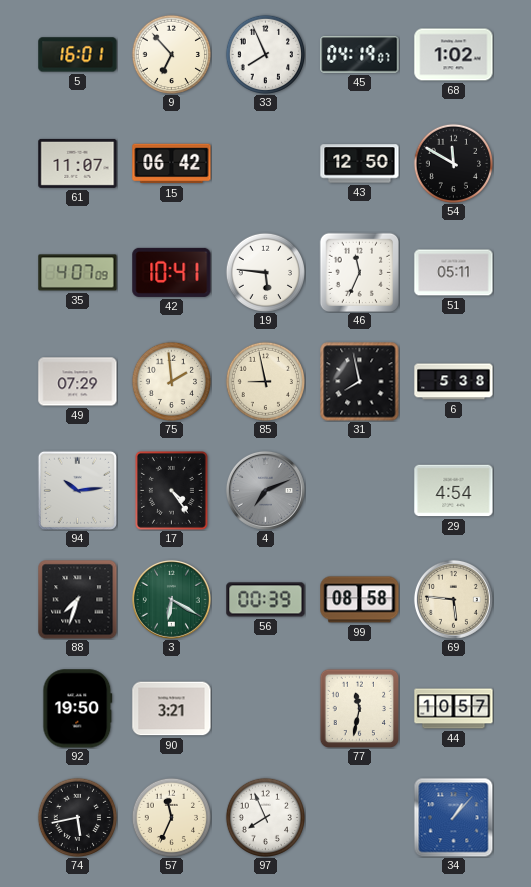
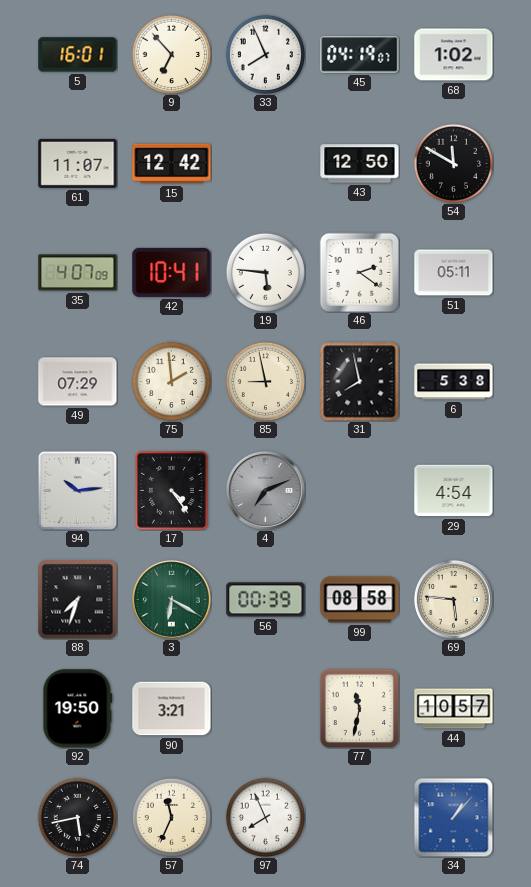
15: 06:42 -> 12:42
46: 11:34 -> 2:21
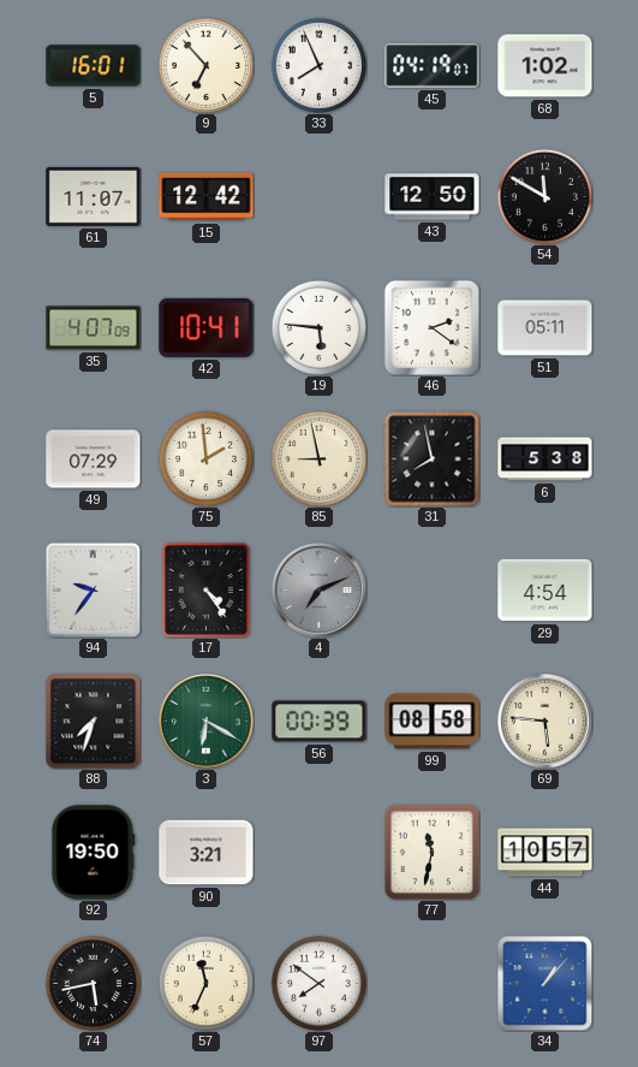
94: 10:14 -> 9:36
97: 7:56 -> 7:51
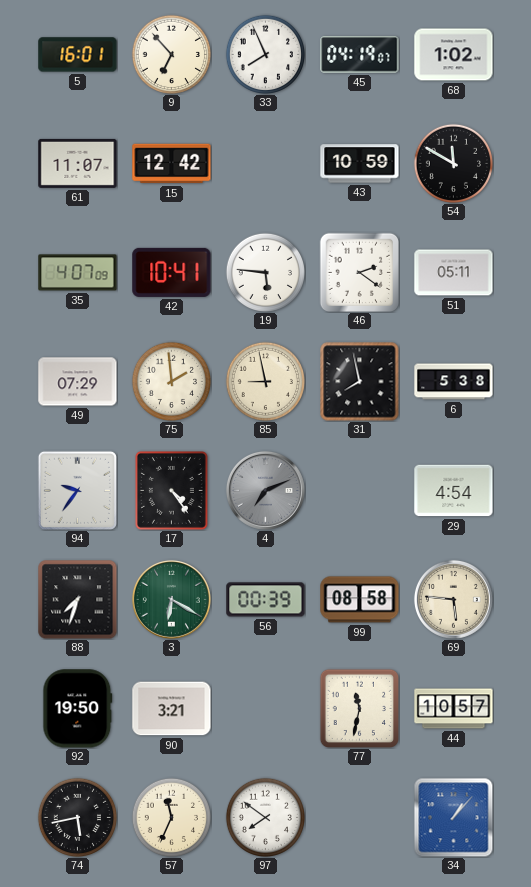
43: 12:50 -> 10:59
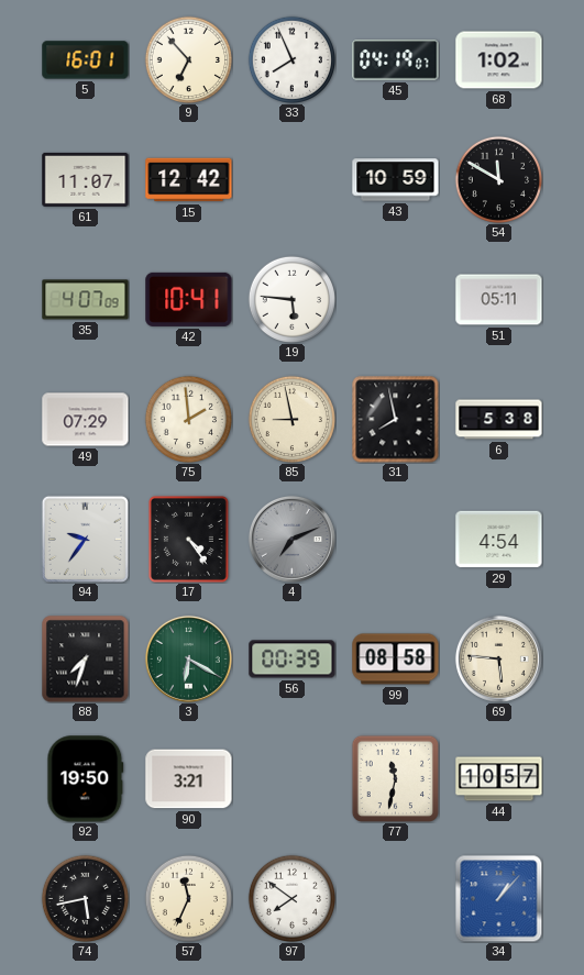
46: 2:21 -> none
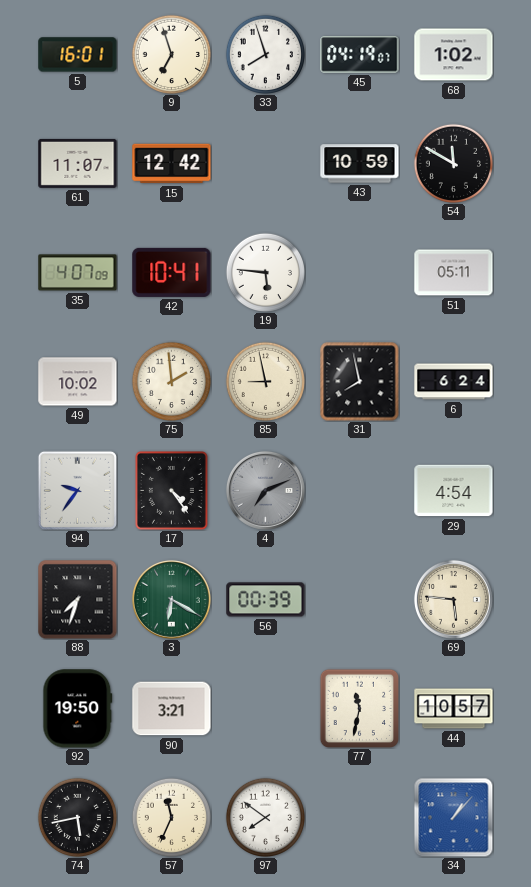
9: 6:53 -> 6:57
33: 7:56 -> 7:57
49: 07:29 -> 10:02
6: 5:38 -> 6:24
99: 08:58 -> none
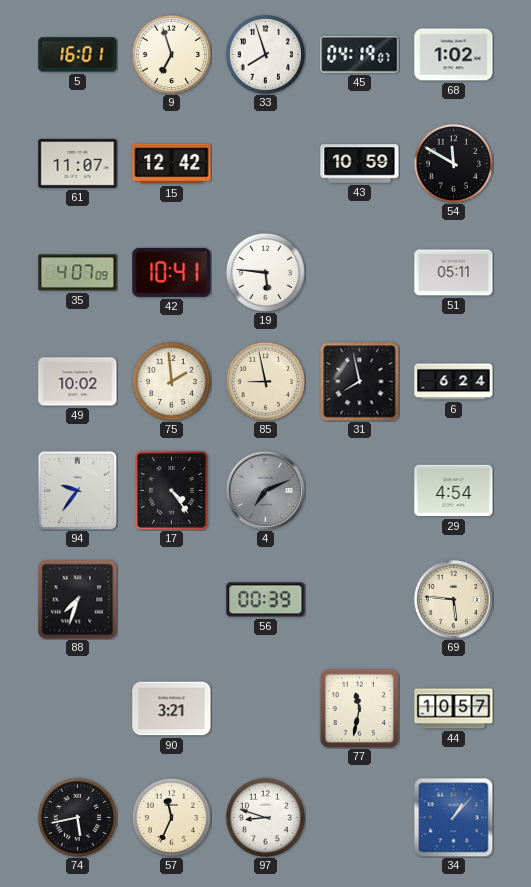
3: 6:20 -> none
92: 19:50 -> none
97: 7:51 -> 8:48
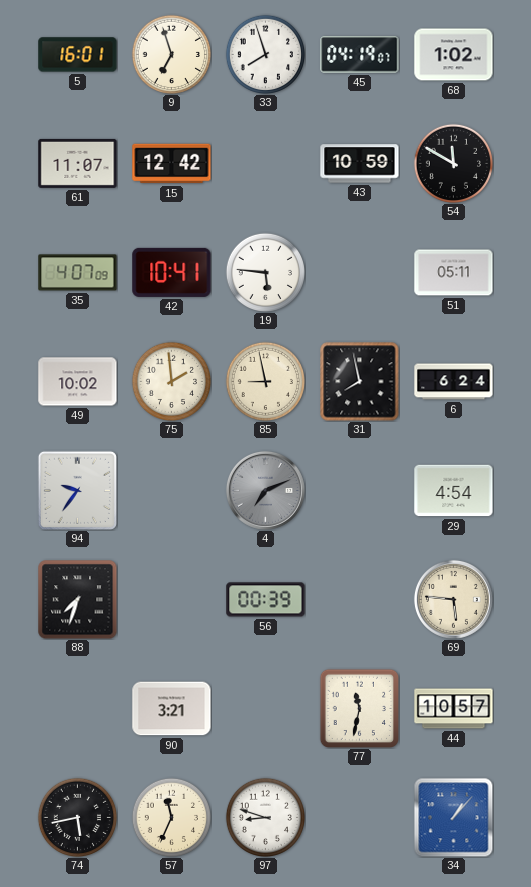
17: 4:24 -> none
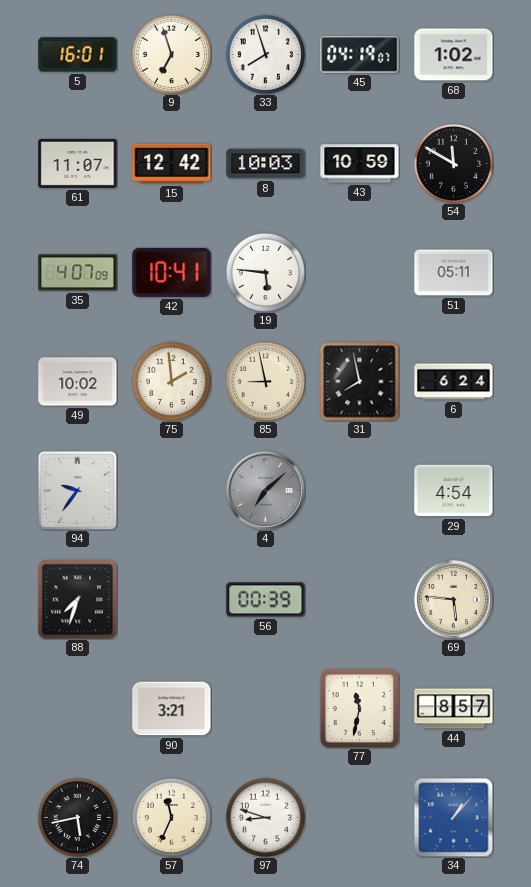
8: none -> 10:03
4: 7:11 -> 7:08
44: 10:57 -> 8:57
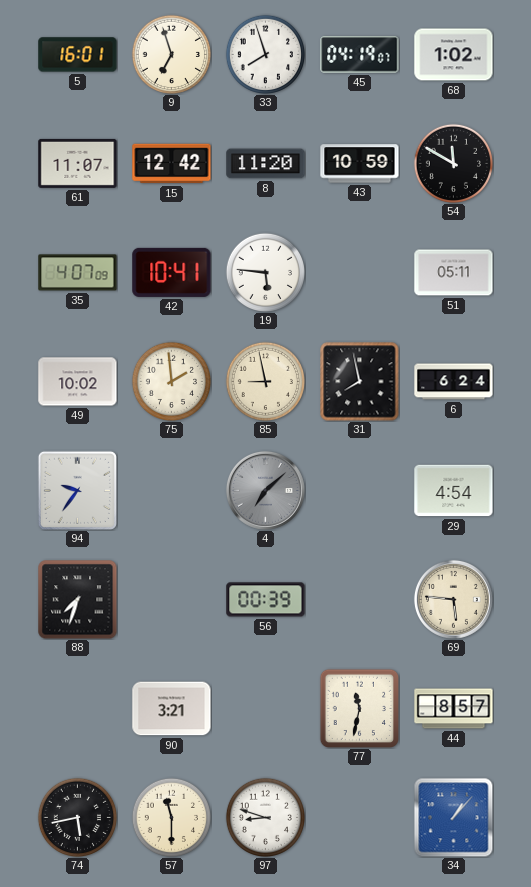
8: 10:03 -> 11:20
57: 11:34 -> 11:30
